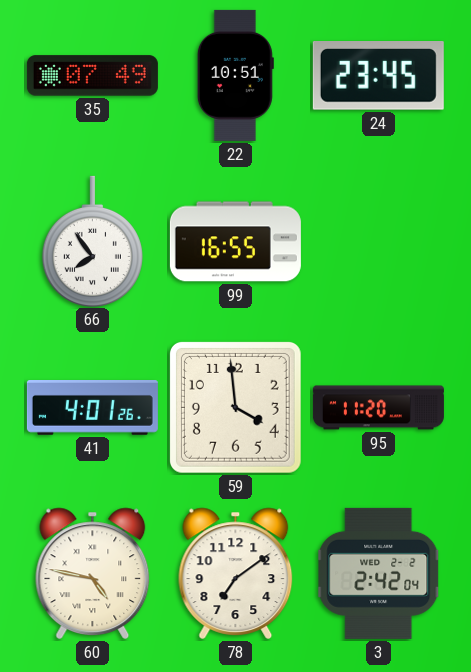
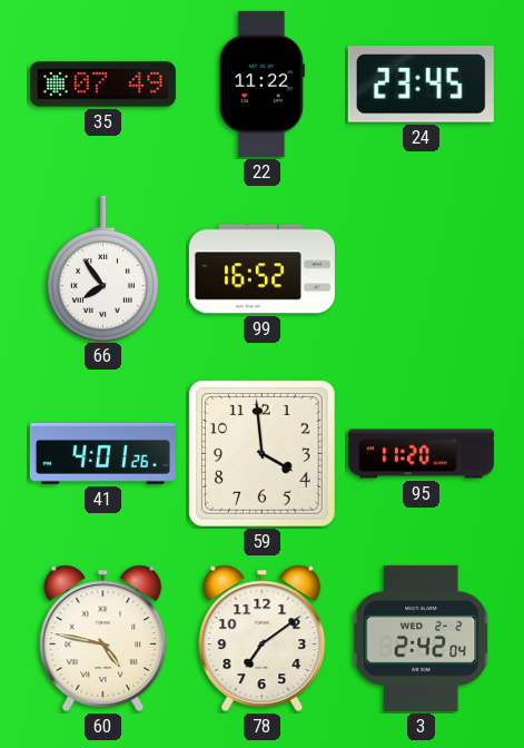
22: 10:51 -> 11:22
99: 16:55 -> 16:52
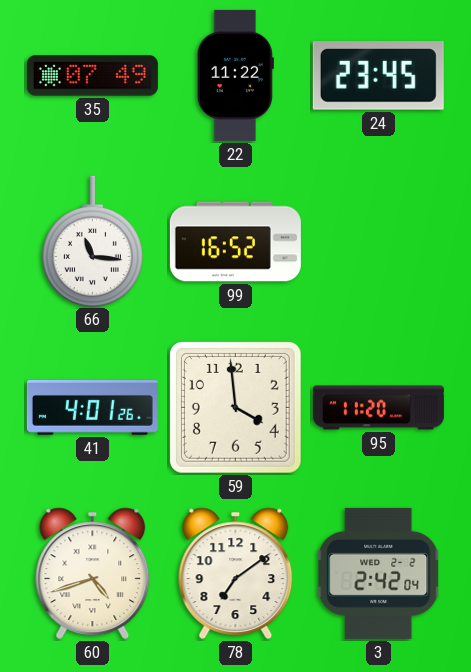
66: 7:54 -> 11:16
60: 4:47 -> 4:42
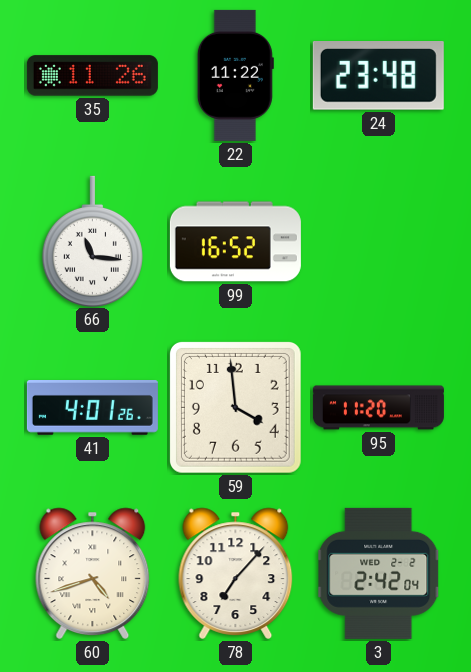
35: 07:49 -> 11:26
24: 23:45 -> 23:48
78: 7:09 -> 7:07
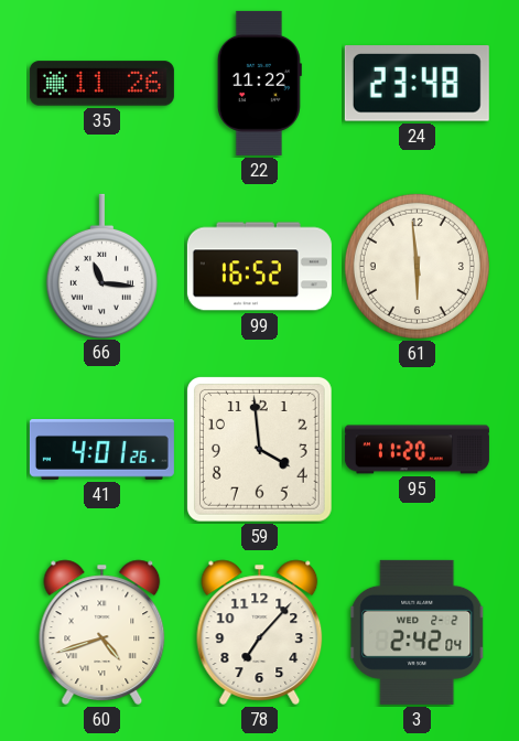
61: none -> 5:59
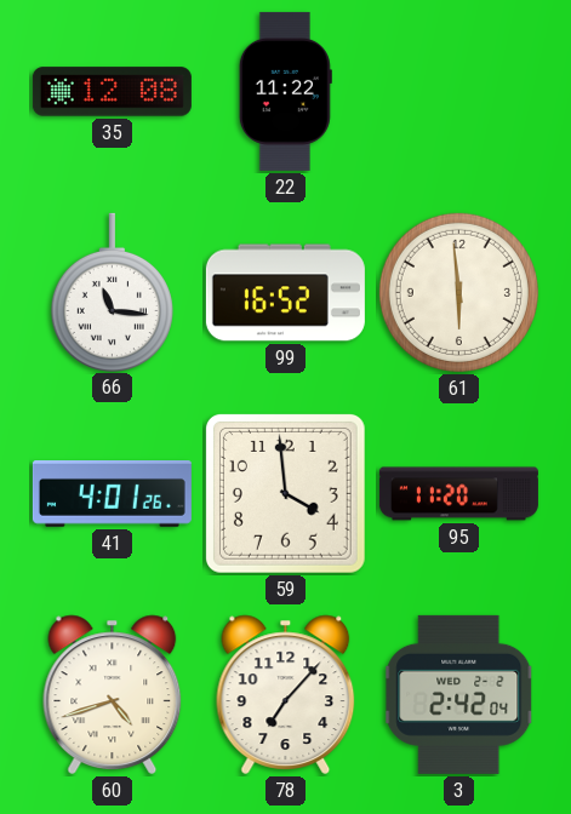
35: 11:26 -> 12:08
24: 23:48 -> none
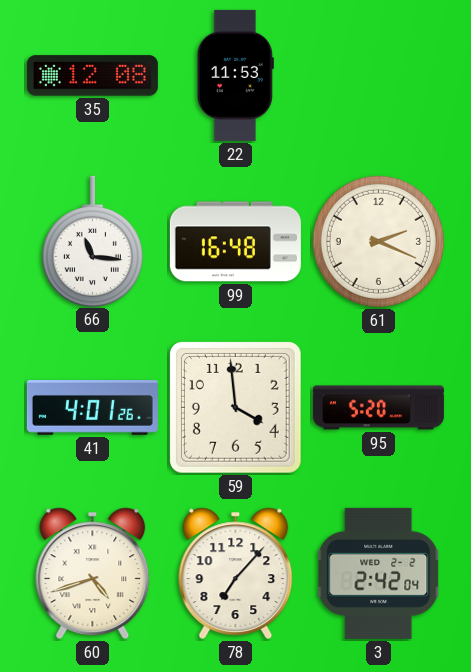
22: 11:22 -> 11:53
99: 16:52 -> 16:48
61: 5:59 -> 2:19
95: 11:20 -> 5:20
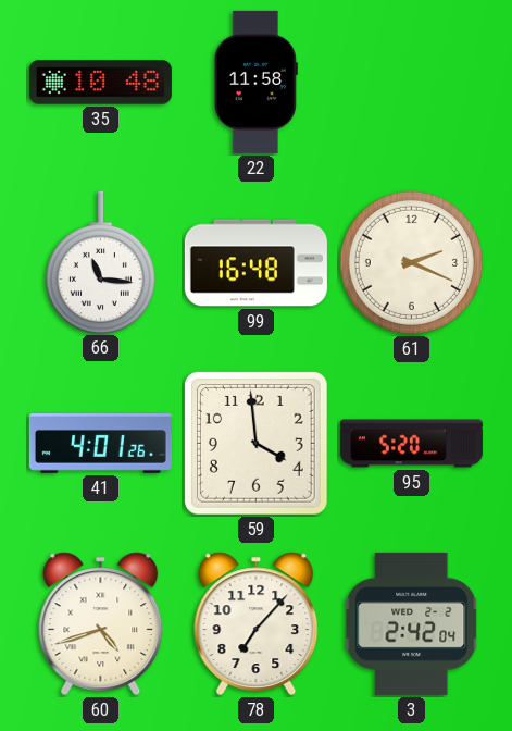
35: 12:08 -> 10:48
22: 11:53 -> 11:58
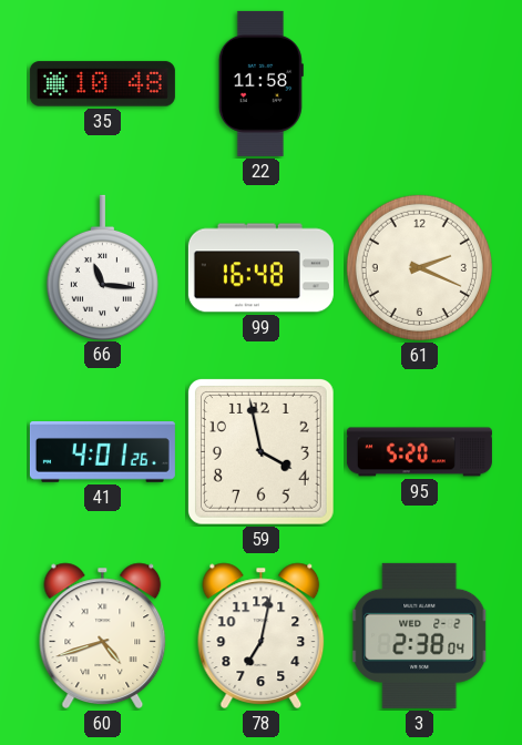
59: 3:59 -> 3:58
78: 7:07 -> 7:02
3: 2:42 -> 2:38
